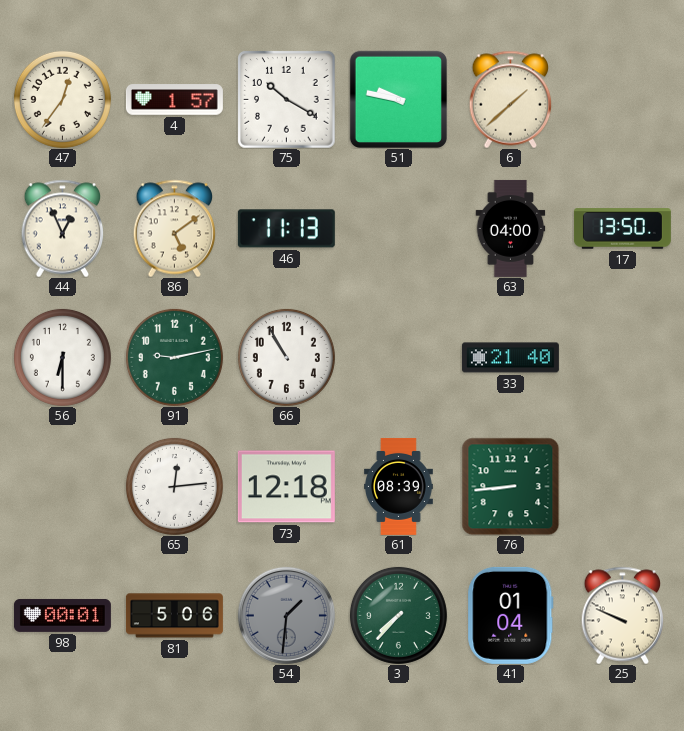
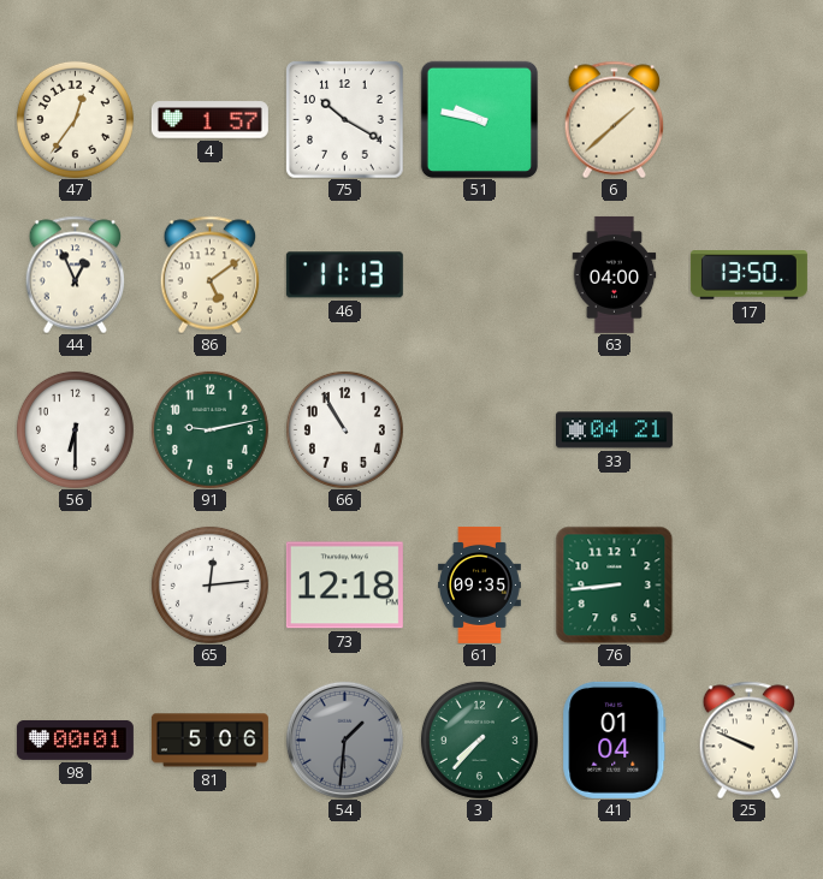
33: 21:40 -> 04:21
61: 08:39 -> 09:35
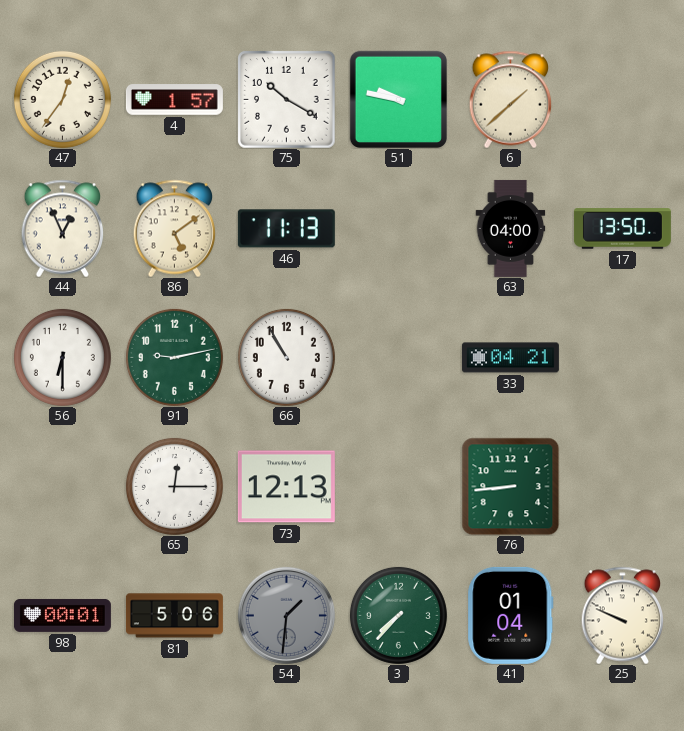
65: 12:14 -> 12:15
73: 12:18 -> 12:13
61: 09:35 -> none
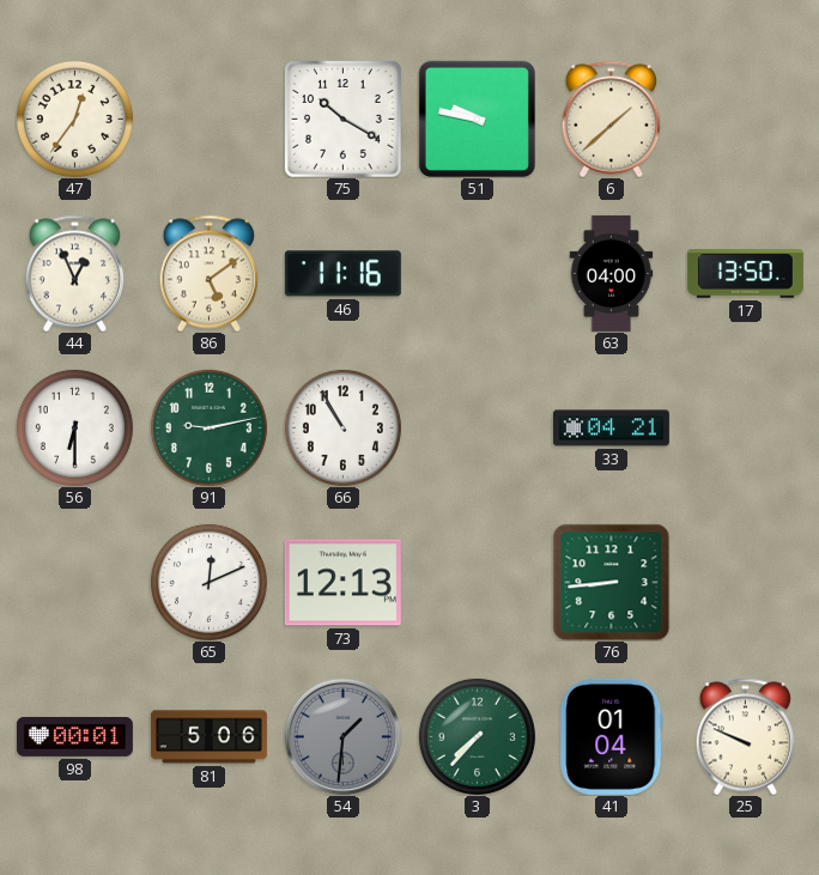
4: 1:57 -> none
46: 11:13 -> 11:16
65: 12:15 -> 12:11
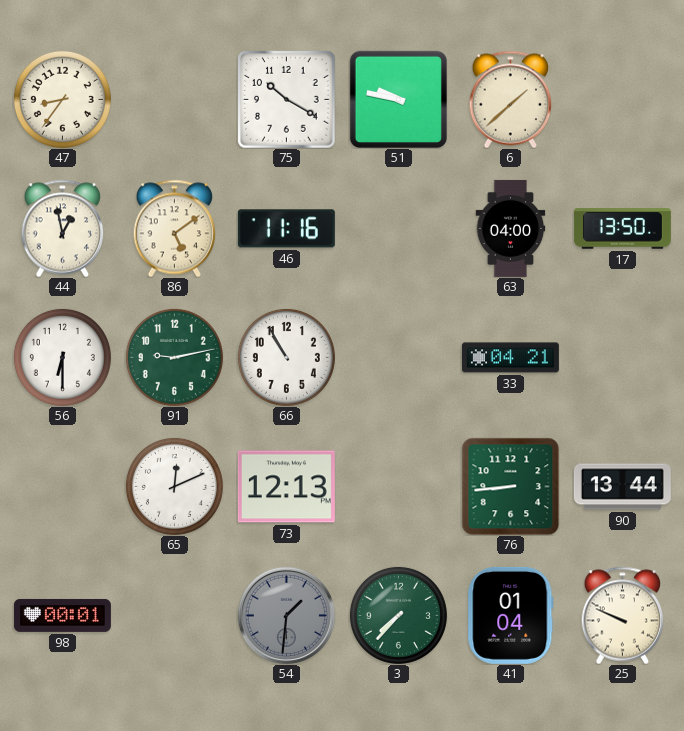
47: 12:36 -> 8:36
44: 12:56 -> 12:58
90: none -> 13:44
81: 5:06 -> none
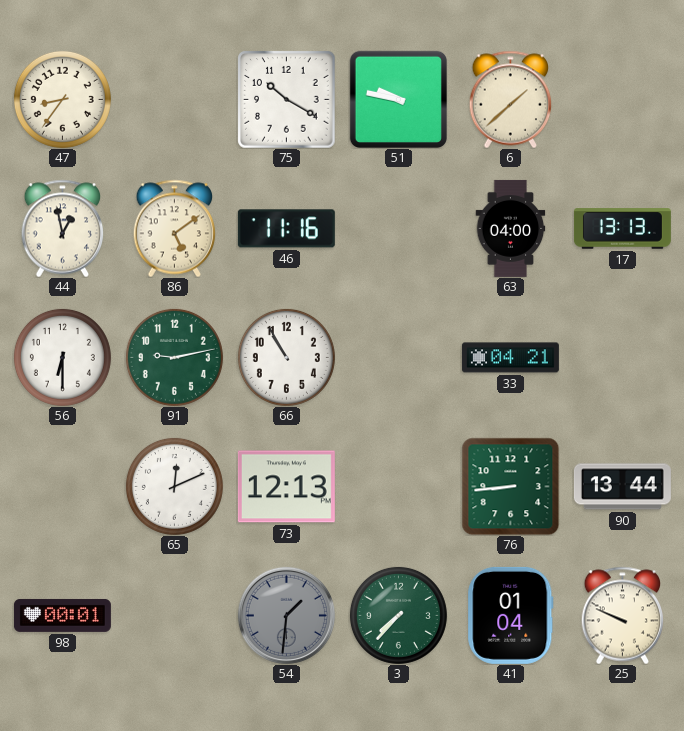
17: 13:50 -> 13:13
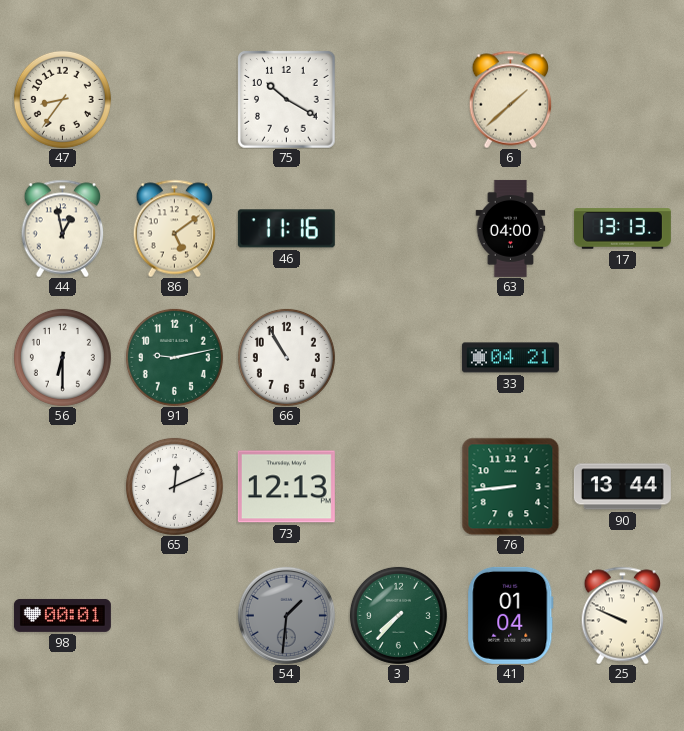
51: 9:47 -> none
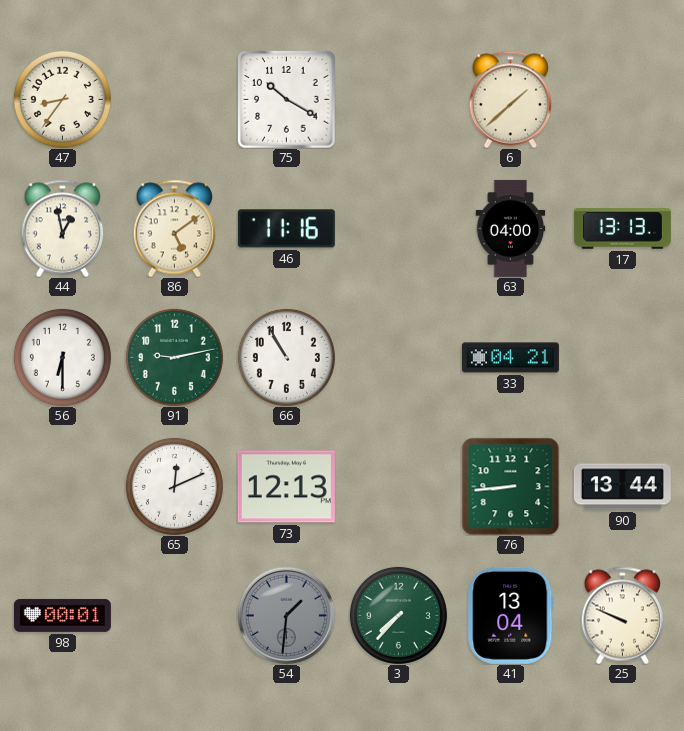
41: 01:04 -> 13:04
